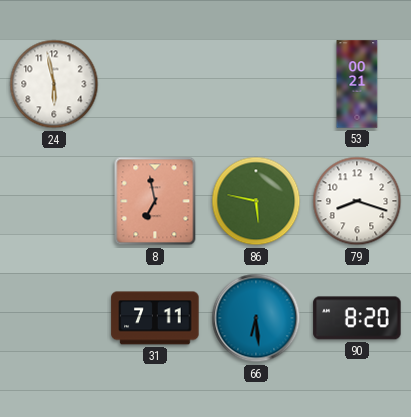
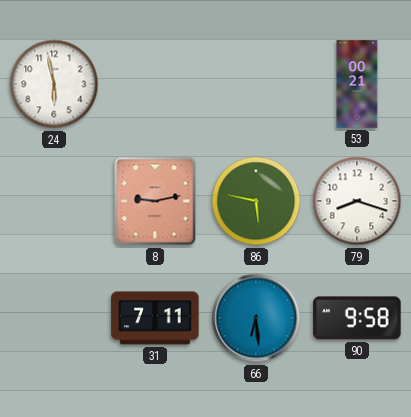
8: 6:58 -> 9:13
90: 8:20 -> 9:58
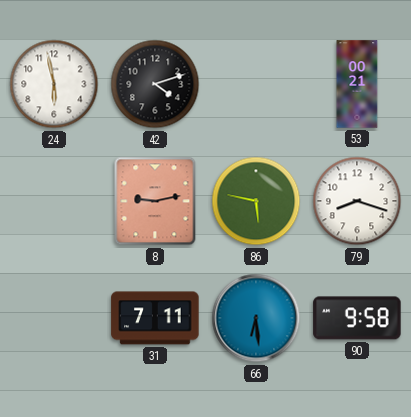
42: none -> 4:12
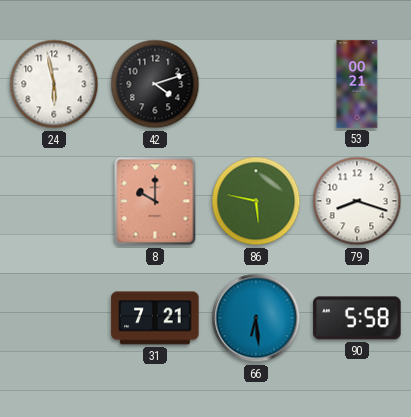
8: 9:13 -> 10:00
31: 7:11 -> 7:21
90: 9:58 -> 5:58
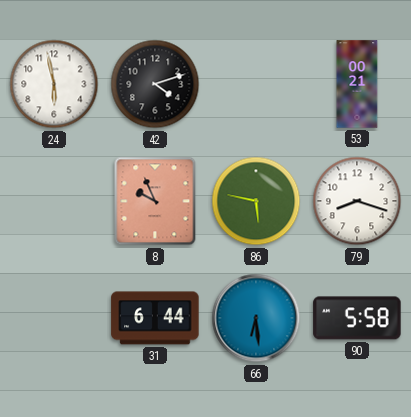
8: 10:00 -> 9:56
31: 7:21 -> 6:44
